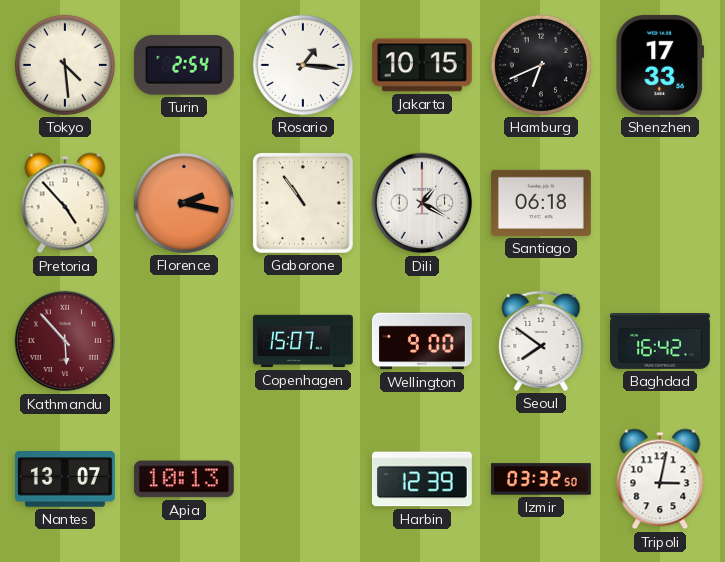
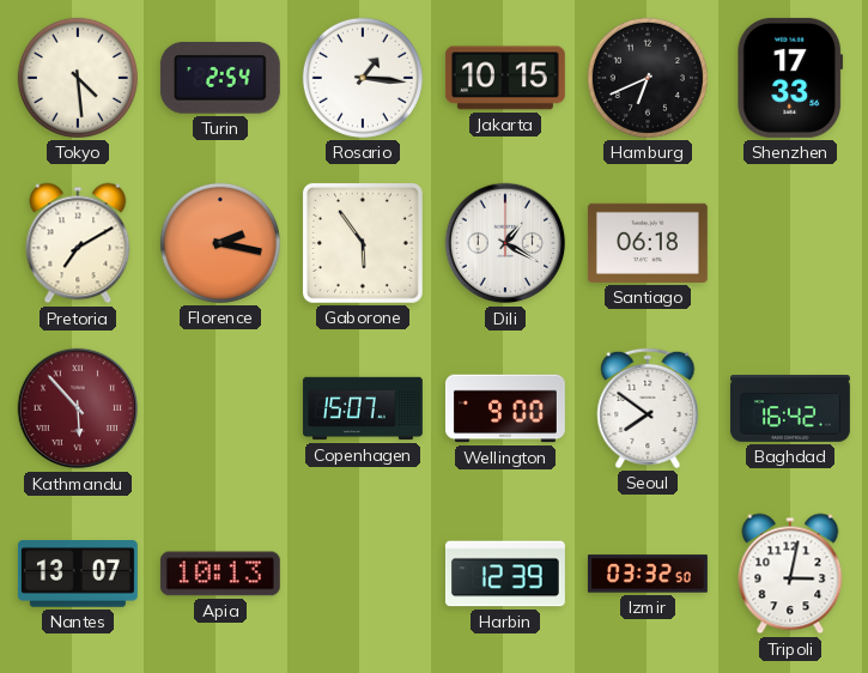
Pretoria: 4:53 -> 7:10
Gaborone: 10:54 -> 5:54
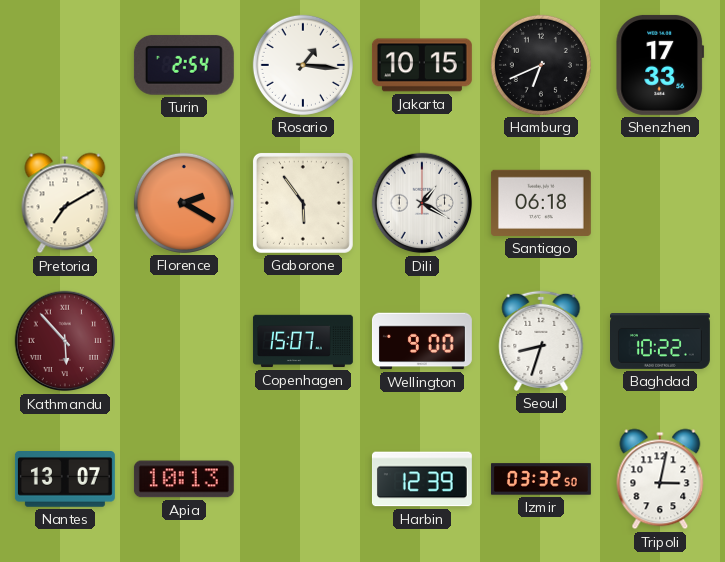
Tokyo: 4:29 -> none
Florence: 2:17 -> 2:20
Seoul: 7:51 -> 8:33
Baghdad: 16:42 -> 10:22
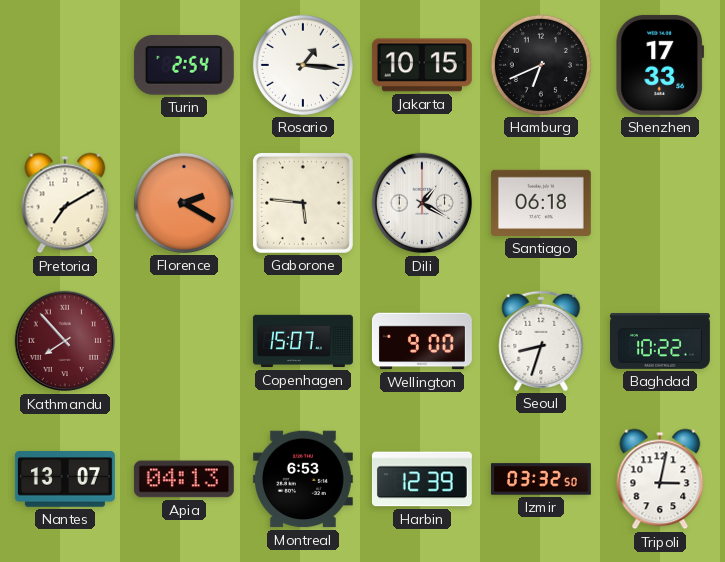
Gaborone: 5:54 -> 5:46
Kathmandu: 5:53 -> 7:53
Apia: 10:13 -> 04:13
Montreal: none -> 6:53
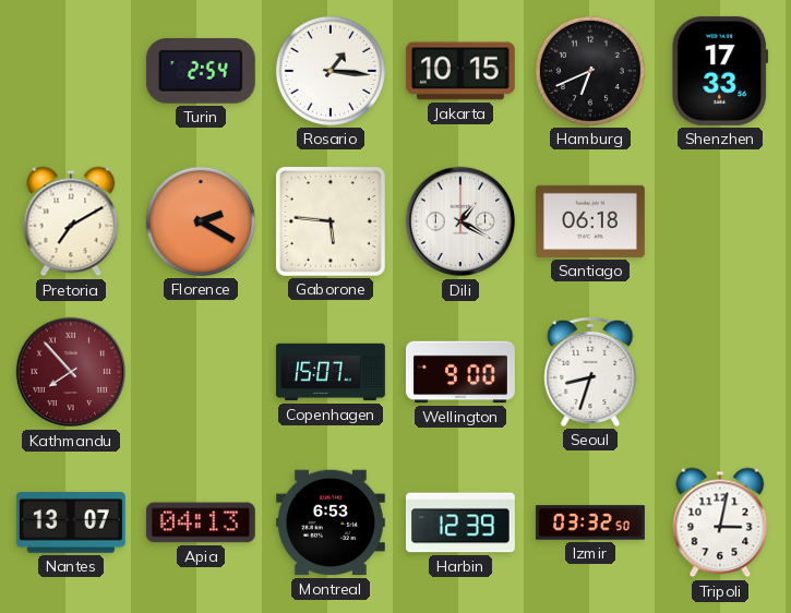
Baghdad: 10:22 -> none
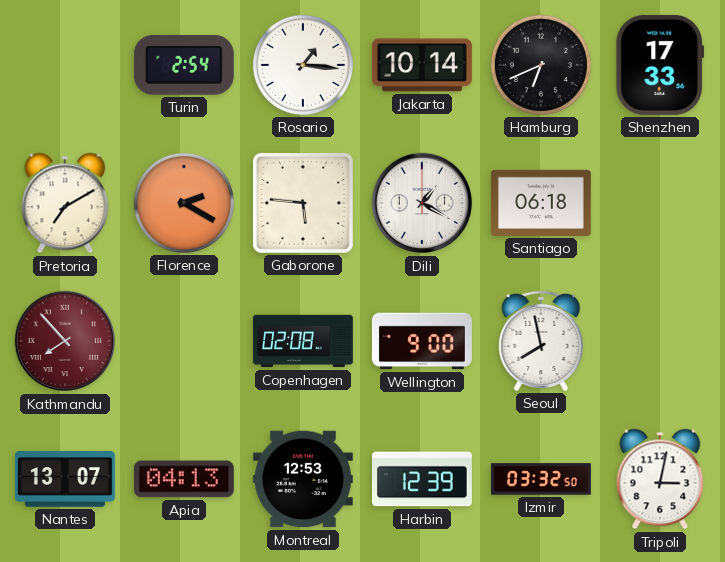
Jakarta: 10:15 -> 10:14
Copenhagen: 15:07 -> 02:08
Seoul: 8:33 -> 7:58
Montreal: 6:53 -> 12:53
